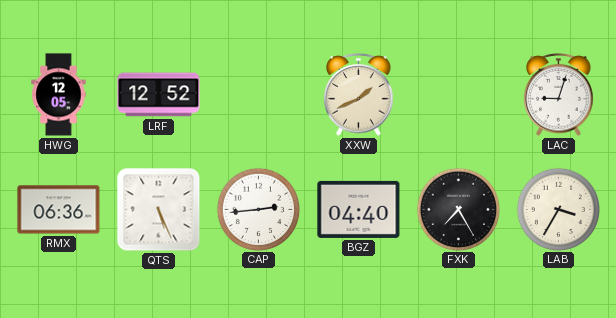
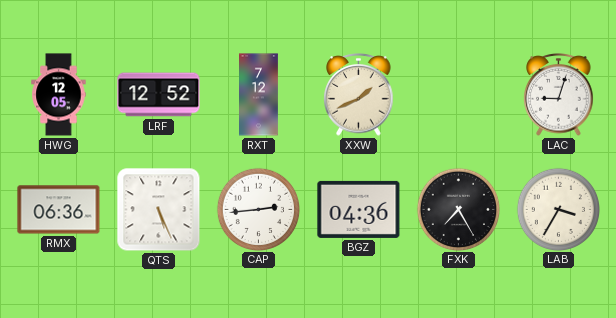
RXT: none -> 7:12
BGZ: 04:40 -> 04:36
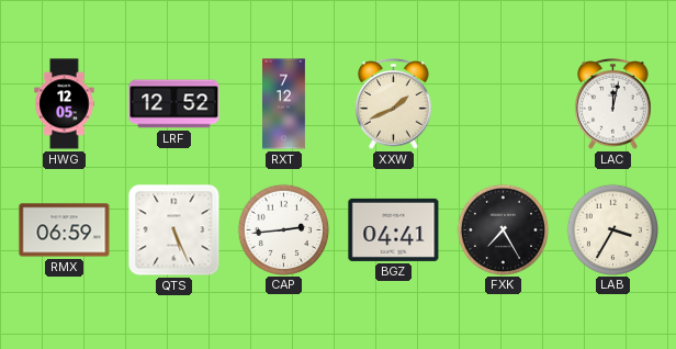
LAC: 9:03 -> 12:02
RMX: 06:36 -> 06:59
BGZ: 04:36 -> 04:41
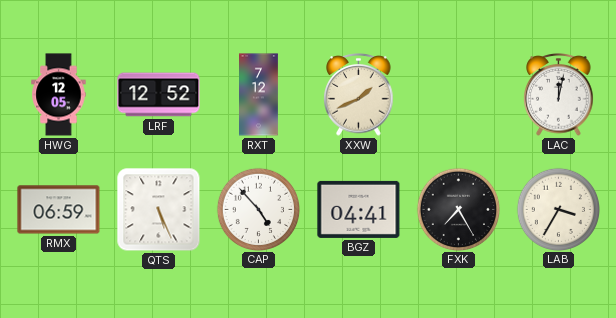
CAP: 2:44 -> 4:53
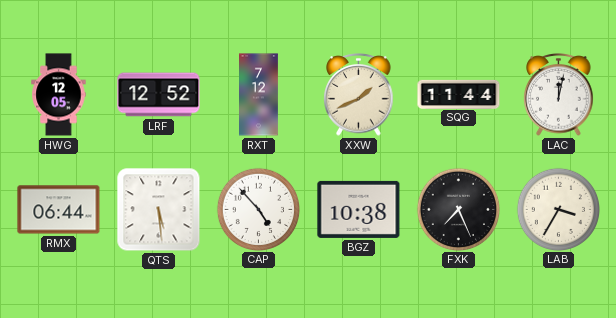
SQG: none -> 11:44
RMX: 06:59 -> 06:44
QTS: 5:26 -> 5:29
BGZ: 04:41 -> 10:38
FXK: 7:25 -> 7:26
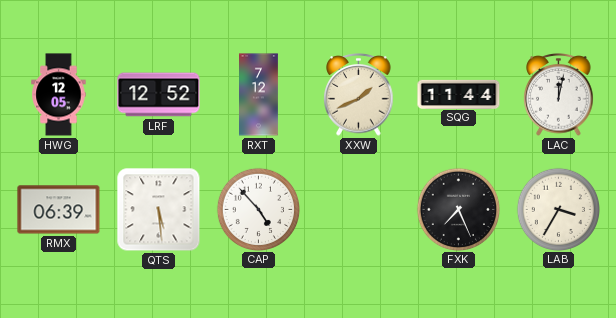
RMX: 06:44 -> 06:39
BGZ: 10:38 -> none
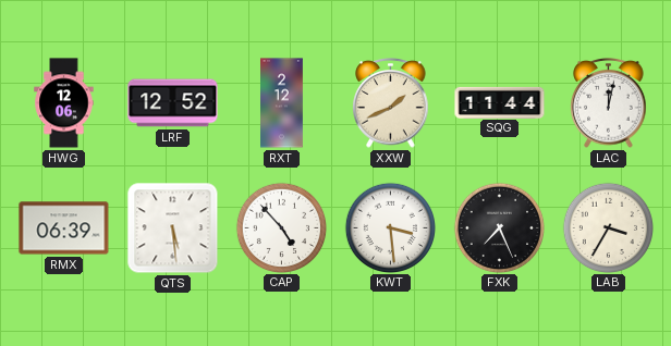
HWG: 12:05 -> 12:06
RXT: 7:12 -> 2:12
KWT: none -> 3:29
